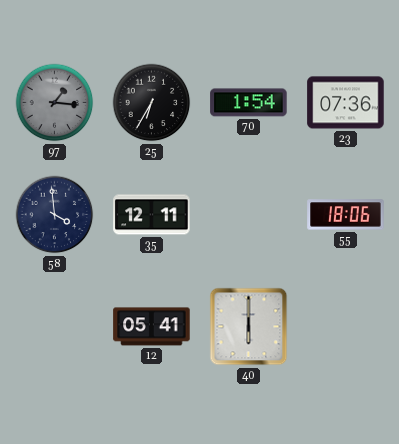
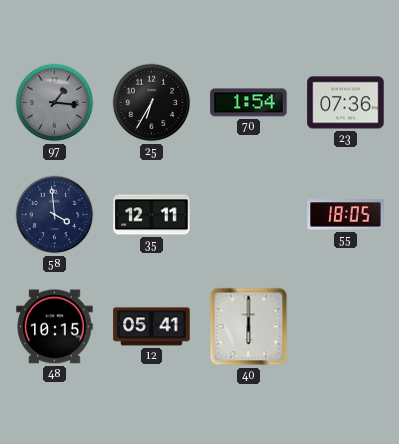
55: 18:06 -> 18:05
48: none -> 10:15
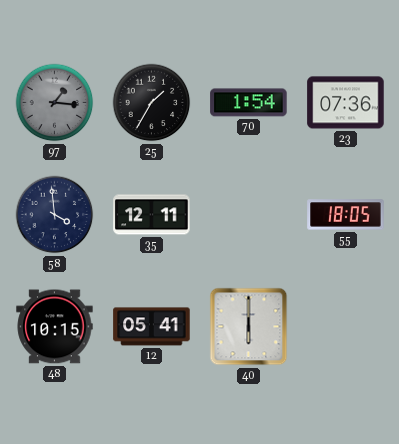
25: 6:35 -> 1:35
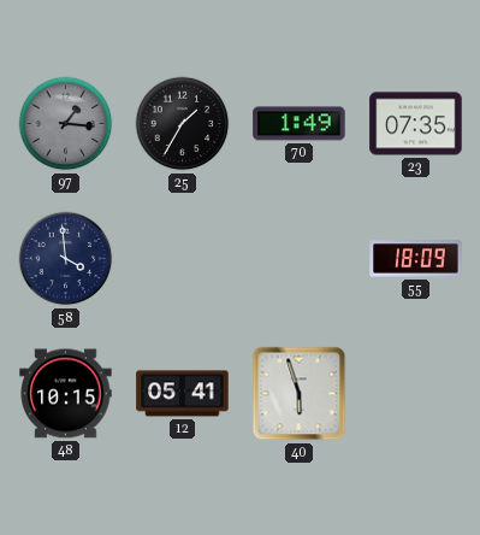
70: 1:54 -> 1:49
23: 07:36 -> 07:35
35: 12:11 -> none
55: 18:05 -> 18:09
40: 6:00 -> 5:57
